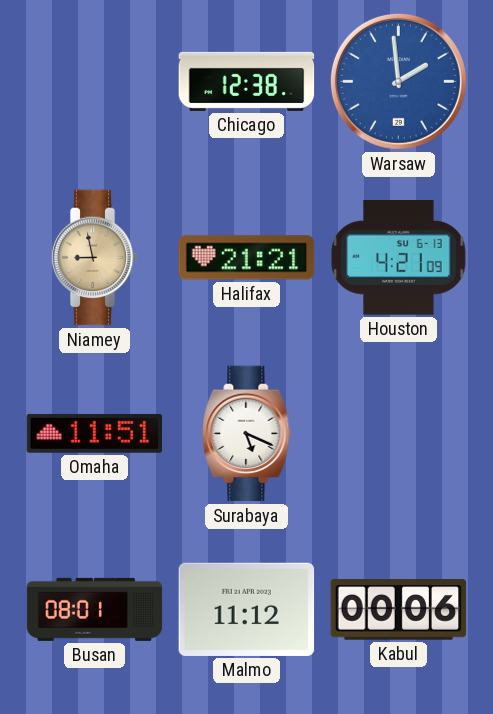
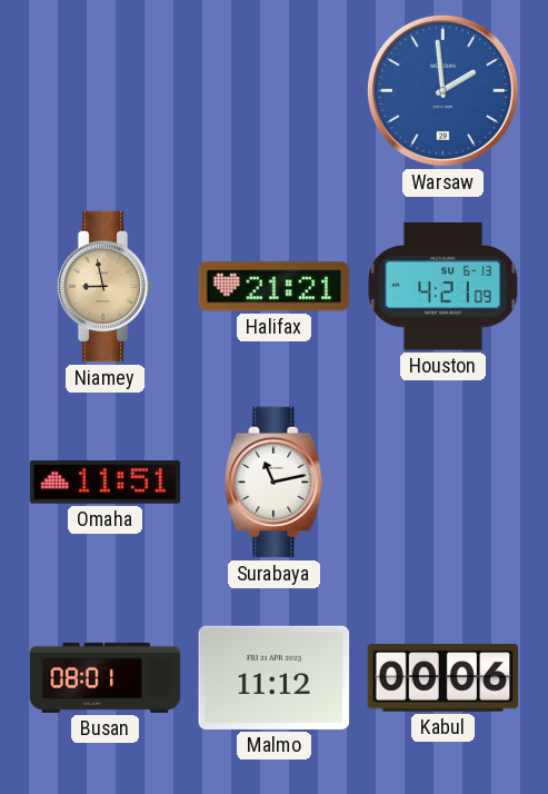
Chicago: 12:38 -> none
Surabaya: 5:19 -> 11:13
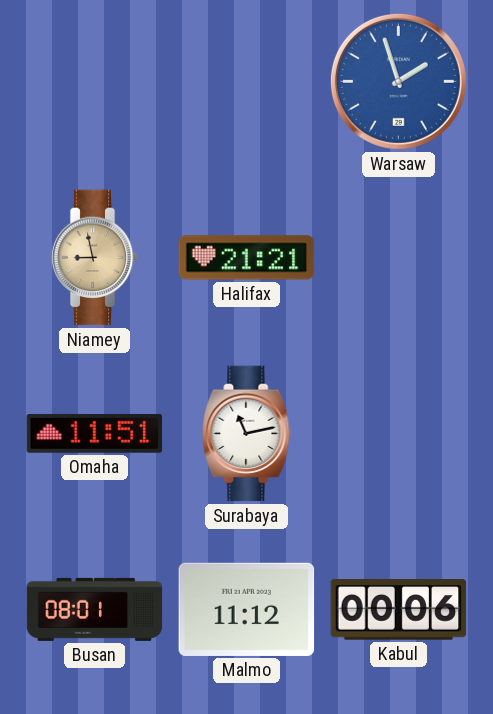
Warsaw: 1:59 -> 1:57
Houston: 4:21 -> none
